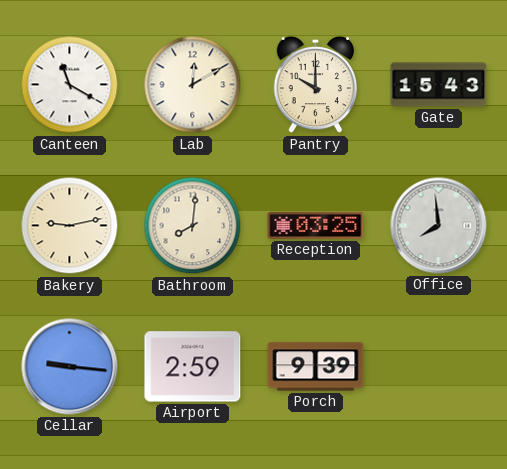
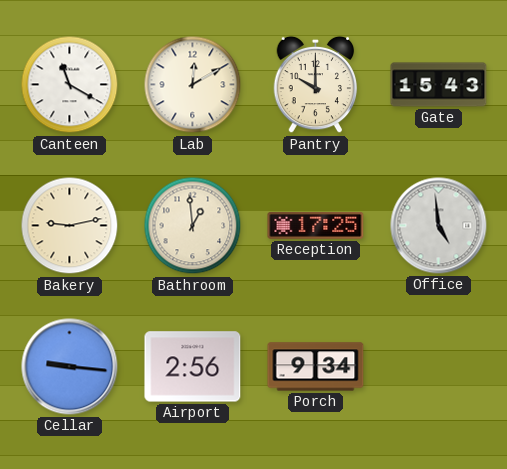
Bathroom: 8:01 -> 12:59
Reception: 03:25 -> 17:25
Office: 7:59 -> 4:59
Airport: 2:59 -> 2:56
Porch: 9:39 -> 9:34
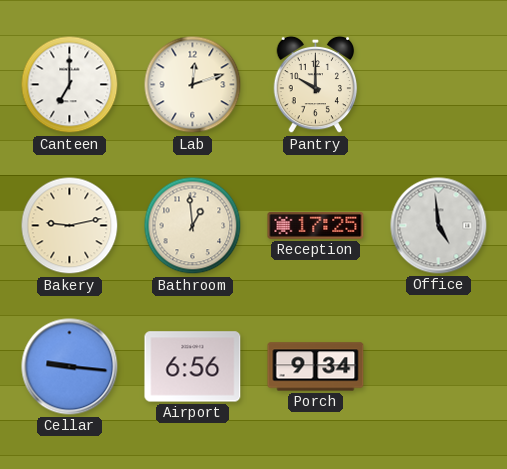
Canteen: 11:20 -> 7:00
Lab: 12:10 -> 12:12
Gate: 15:43 -> none
Airport: 2:56 -> 6:56
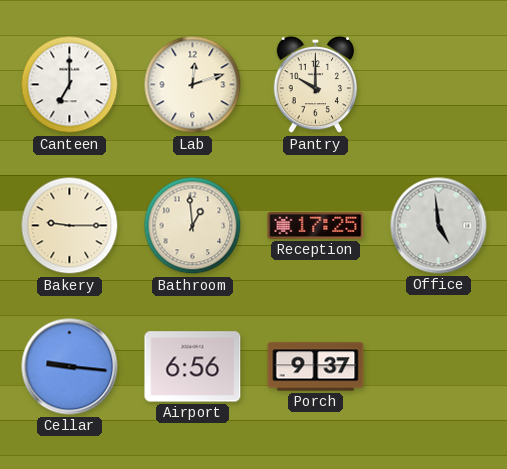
Bakery: 9:13 -> 9:15
Porch: 9:34 -> 9:37
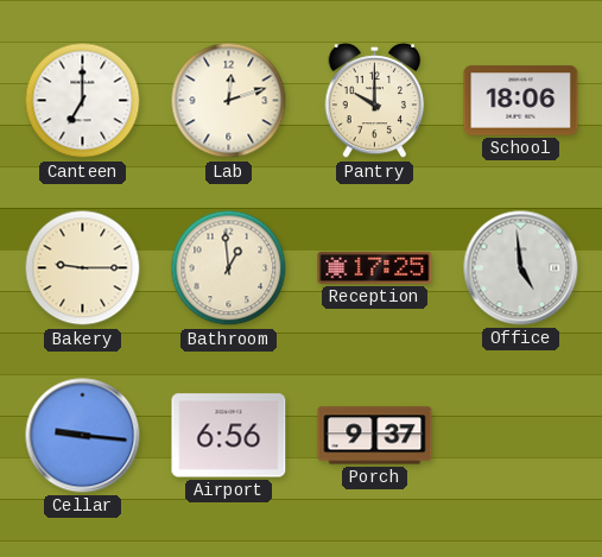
School: none -> 18:06
